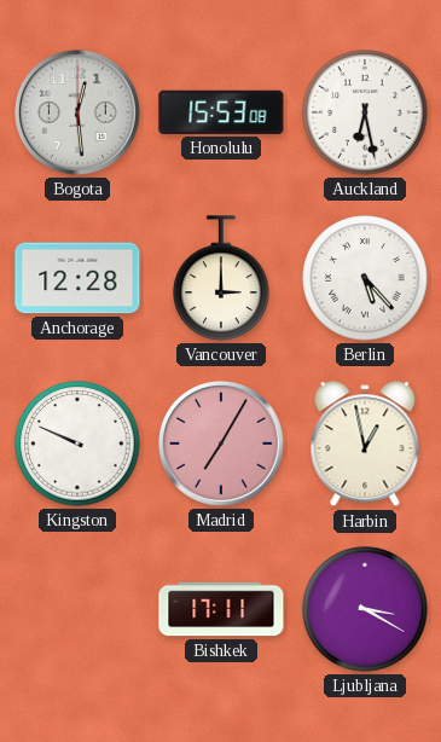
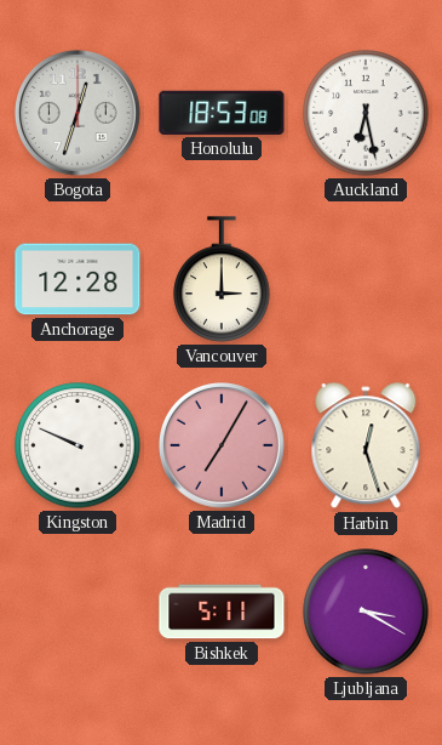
Bogota: 12:29 -> 12:33
Honolulu: 15:53 -> 18:53
Berlin: 5:23 -> none
Harbin: 12:58 -> 12:27
Bishkek: 17:11 -> 5:11
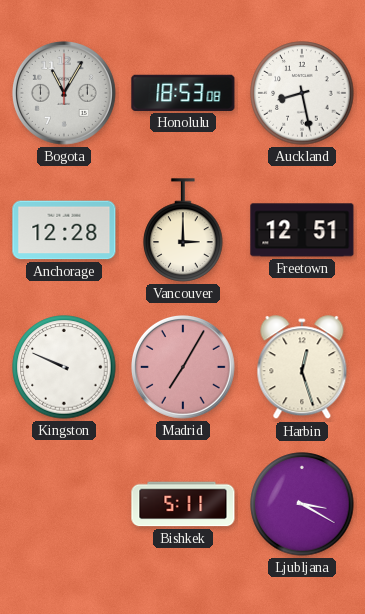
Bogota: 12:33 -> 11:05
Auckland: 6:28 -> 8:28
Freetown: none -> 12:51
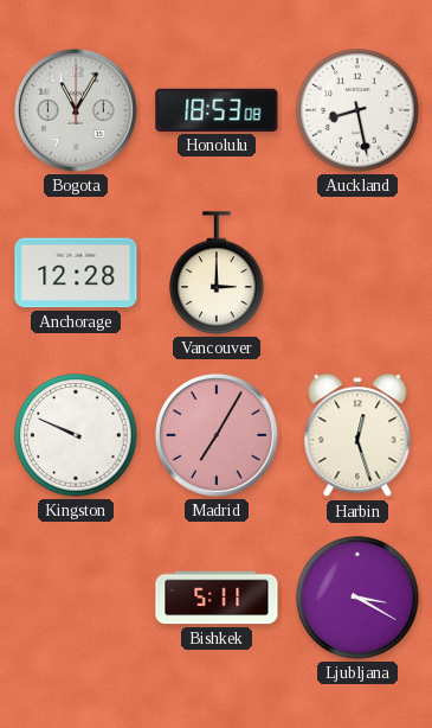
Freetown: 12:51 -> none
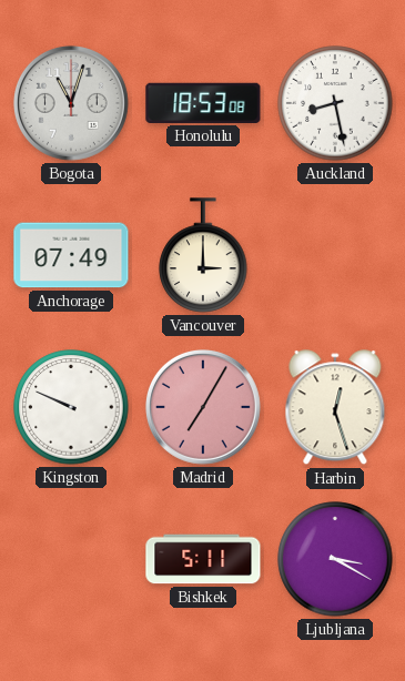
Bogota: 11:05 -> 11:03
Anchorage: 12:28 -> 07:49
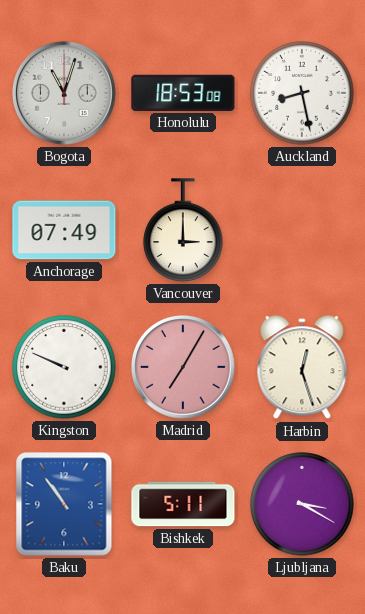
Baku: none -> 10:54
